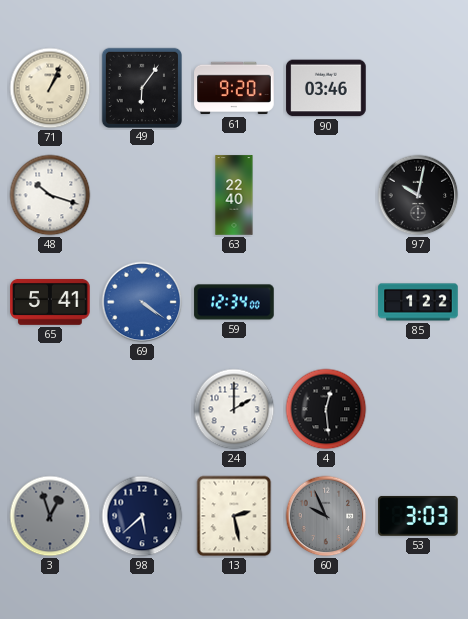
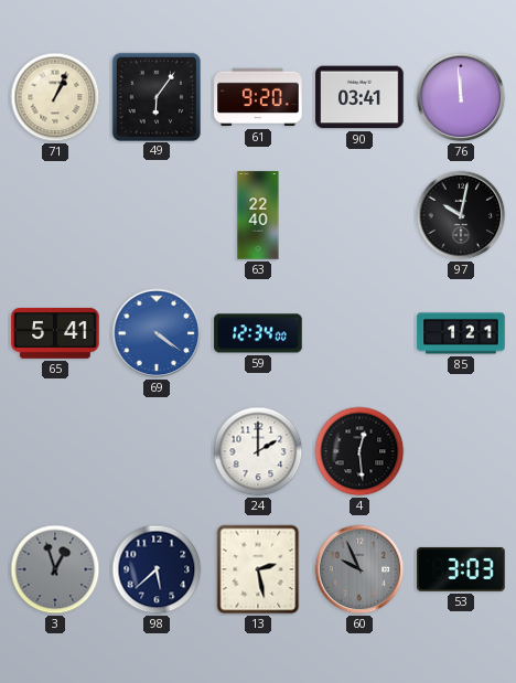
90: 03:46 -> 03:41
76: none -> 11:59
48: 10:18 -> none
85: 1:22 -> 1:21
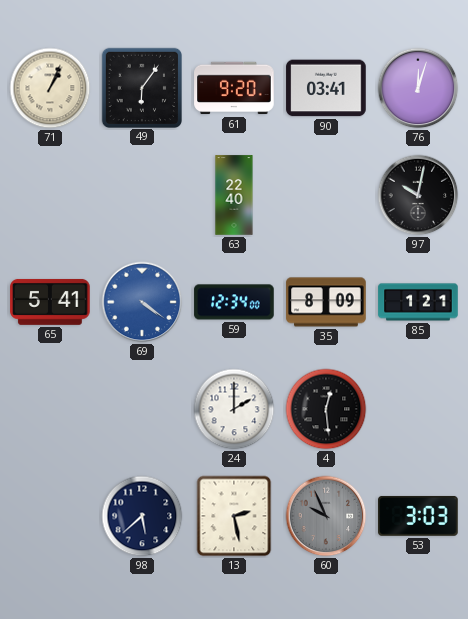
76: 11:59 -> 12:03
35: none -> 8:09
3: 12:57 -> none
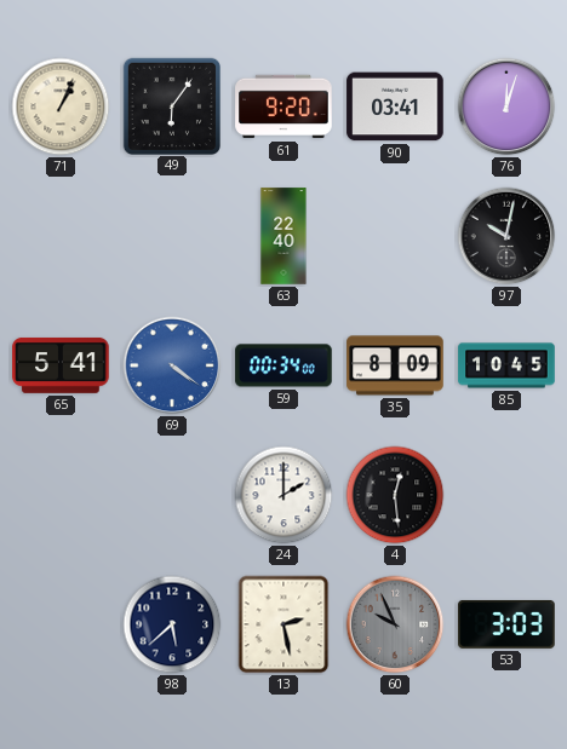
59: 12:34 -> 00:34
85: 1:21 -> 10:45
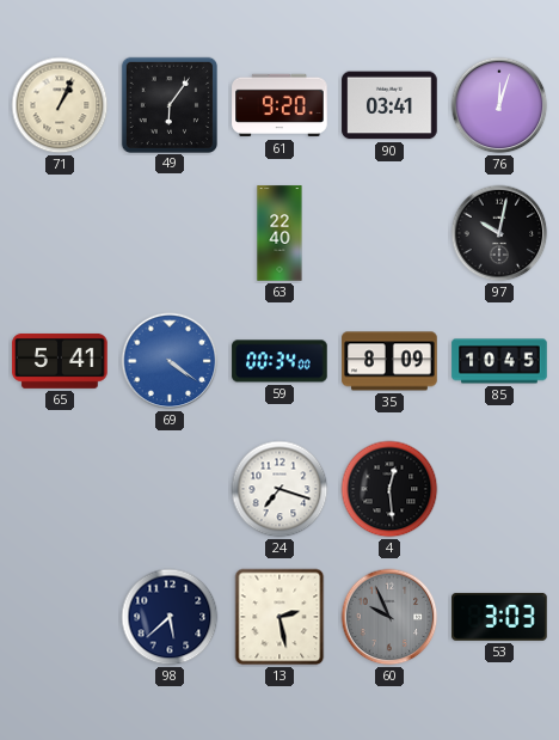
24: 2:00 -> 7:18
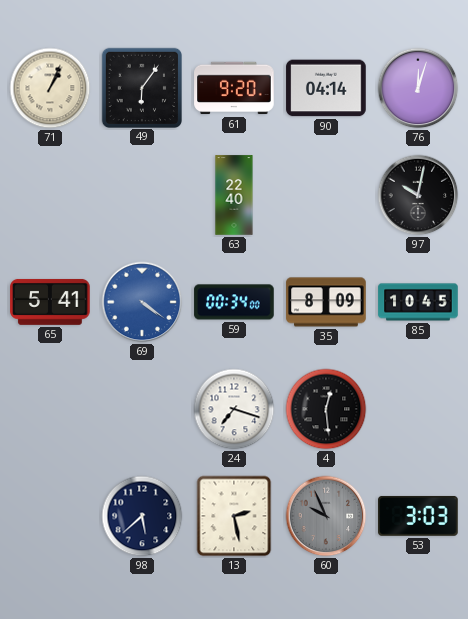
90: 03:41 -> 04:14
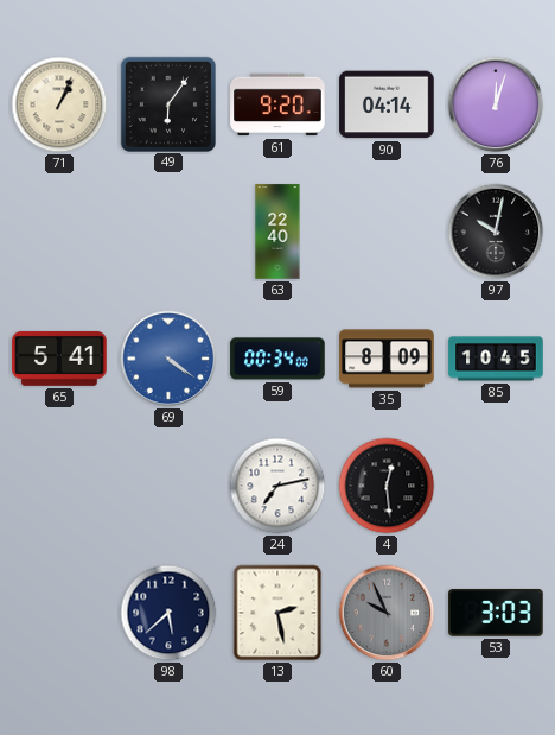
24: 7:18 -> 7:13
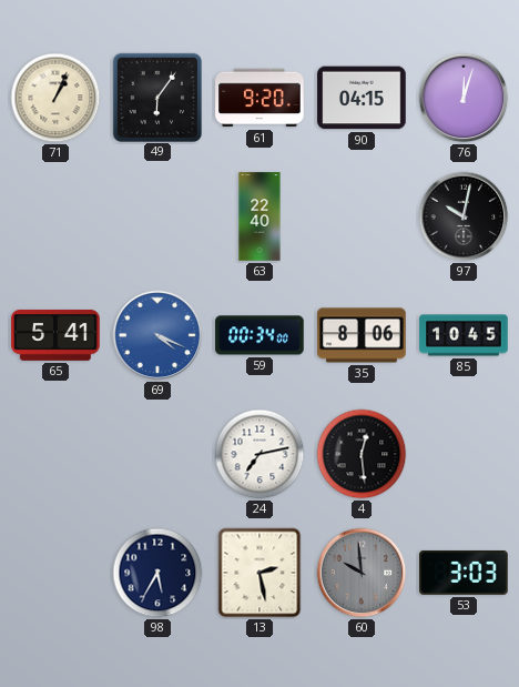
90: 04:14 -> 04:15
69: 4:21 -> 4:19
35: 8:09 -> 8:06
98: 5:38 -> 5:35
60: 9:56 -> 9:59
